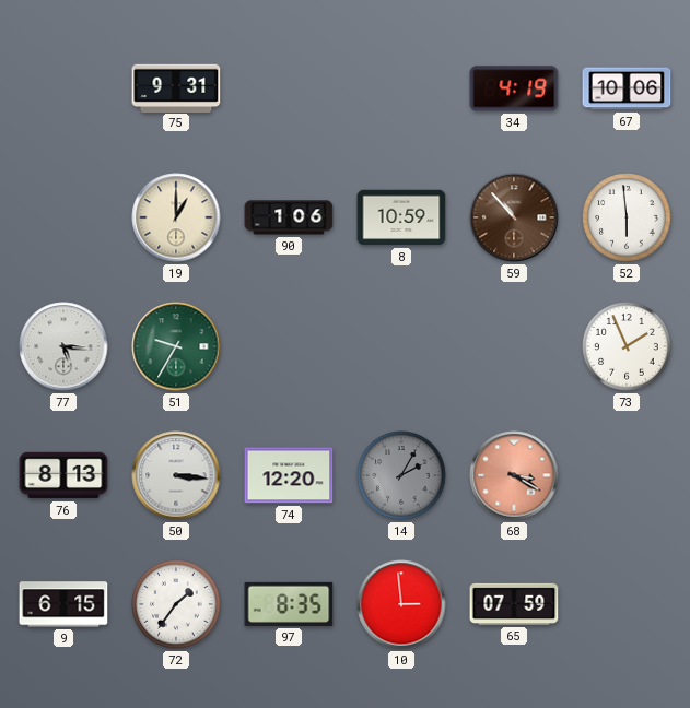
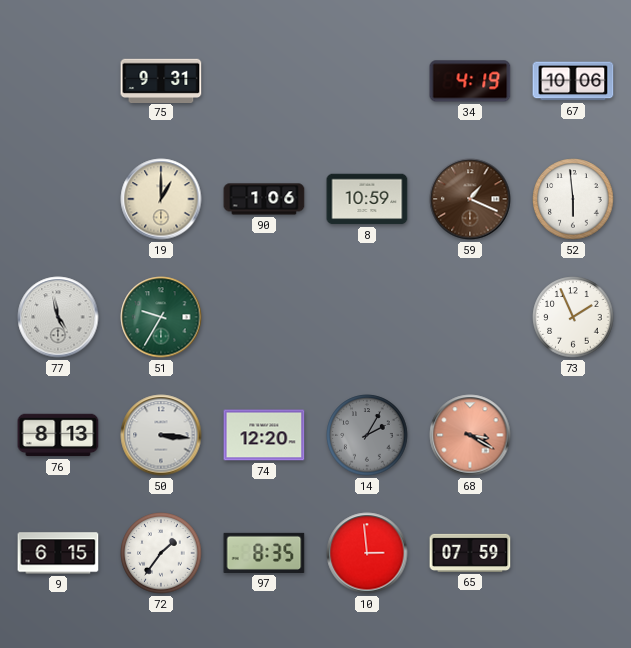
59: 10:53 -> 1:19
77: 5:16 -> 4:58
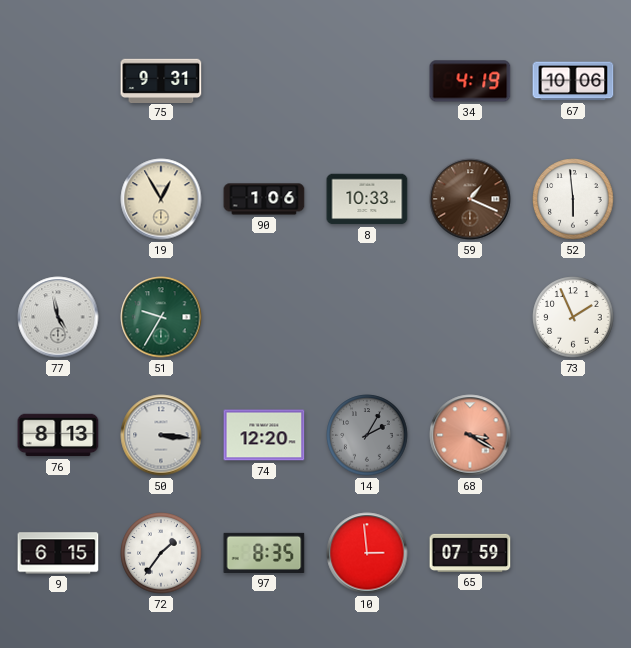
19: 1:00 -> 12:55
8: 10:59 -> 10:33
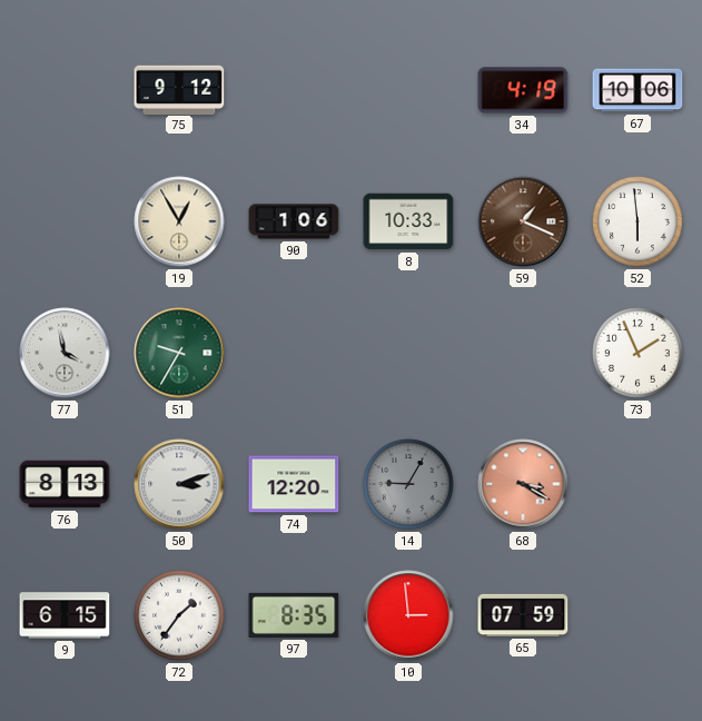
75: 9:31 -> 9:12
77: 4:58 -> 3:58
50: 3:16 -> 3:12
14: 2:05 -> 9:05
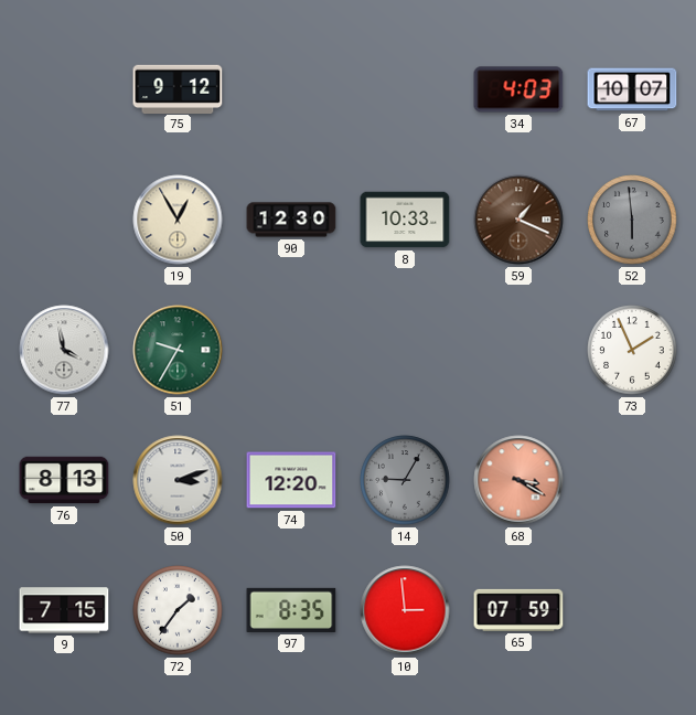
34: 4:19 -> 4:03
67: 10:06 -> 10:07
90: 1:06 -> 12:30
52 dial: white -> grey
9: 6:15 -> 7:15
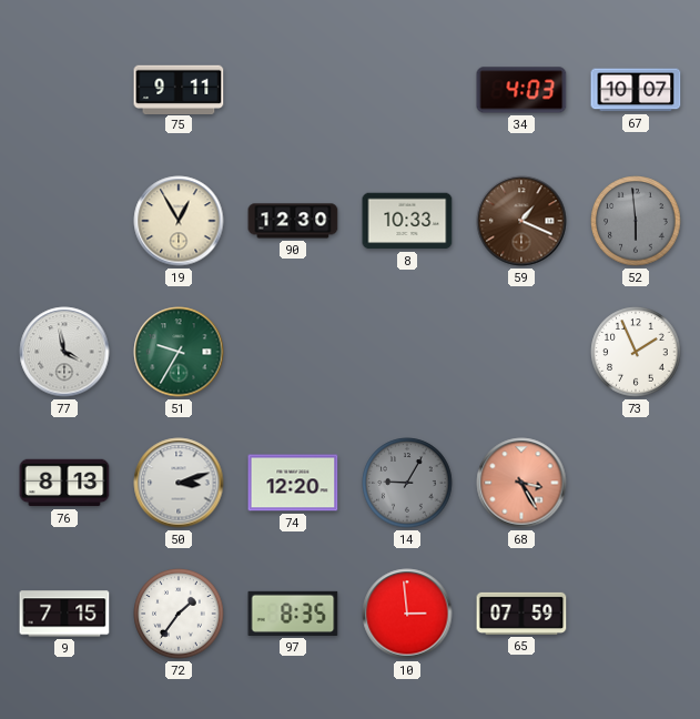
75: 9:12 -> 9:11
68: 3:20 -> 3:25
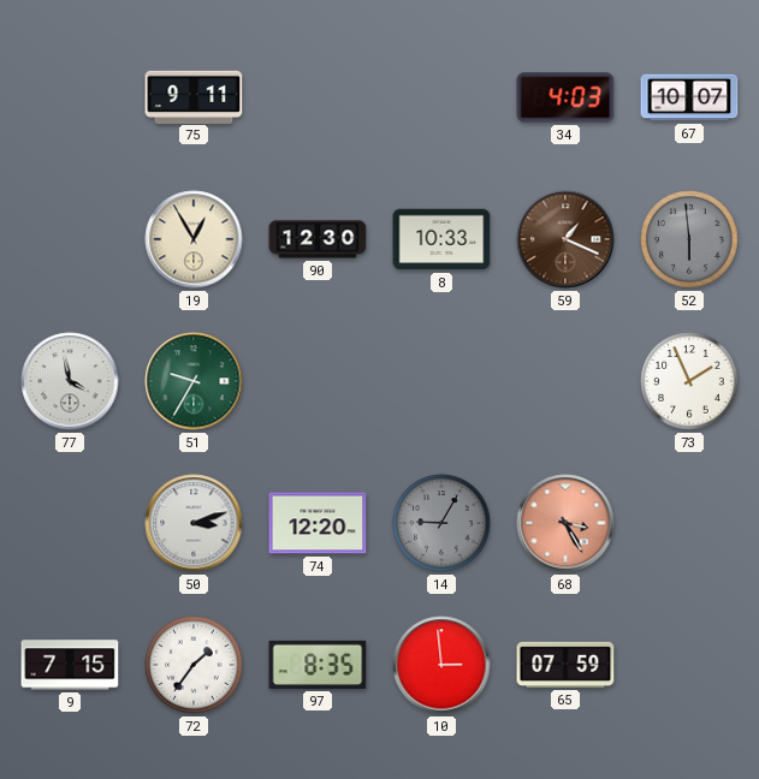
76: 8:13 -> none
